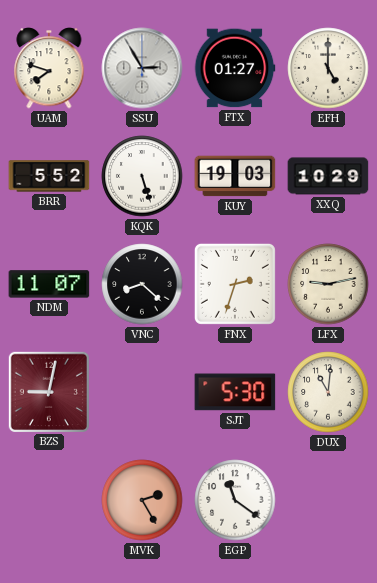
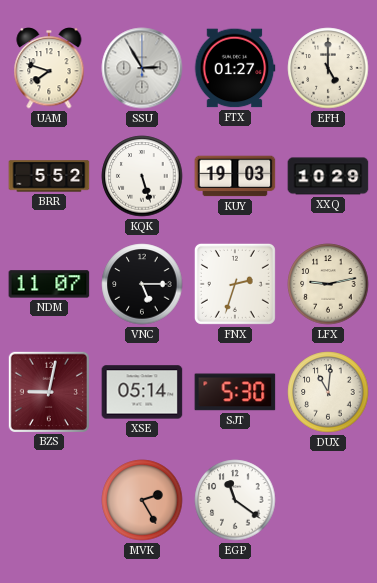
VNC: 8:22 -> 5:15
XSE: none -> 05:14
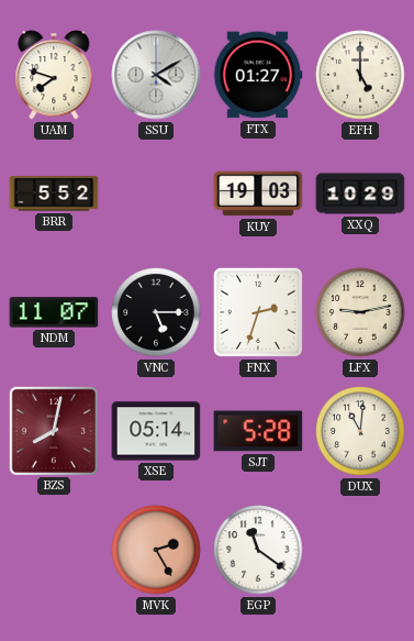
SSU: 2:55 -> 4:10
KQK: 5:27 -> none
BZS: 9:02 -> 8:02
SJT: 5:30 -> 5:28
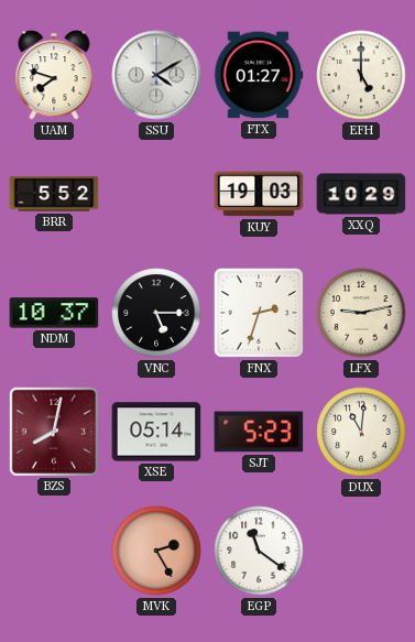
NDM: 11:07 -> 10:37
SJT: 5:28 -> 5:23
